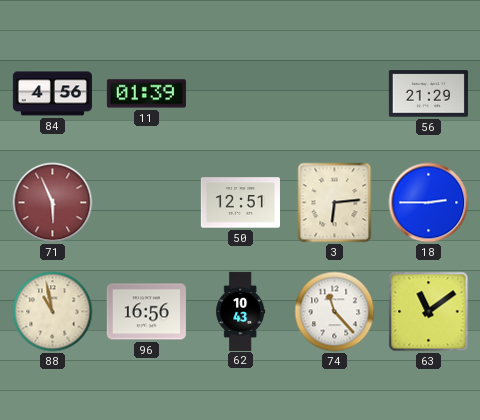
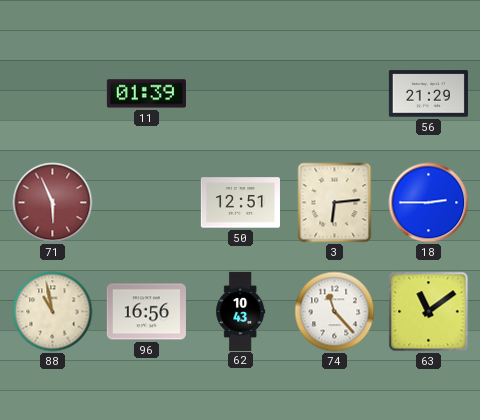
84: 4:56 -> none
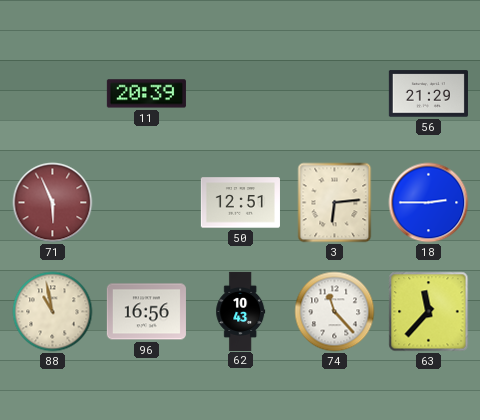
11: 01:39 -> 20:39
63: 11:09 -> 11:37
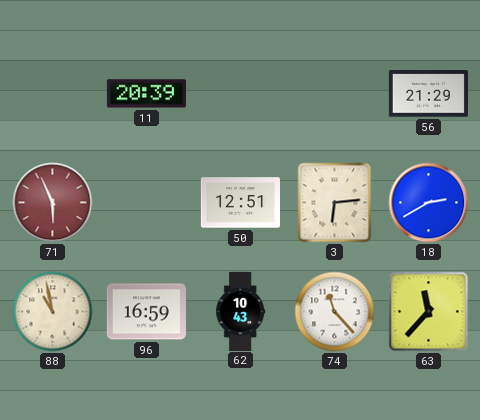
18: 2:45 -> 2:40
96: 16:56 -> 16:59
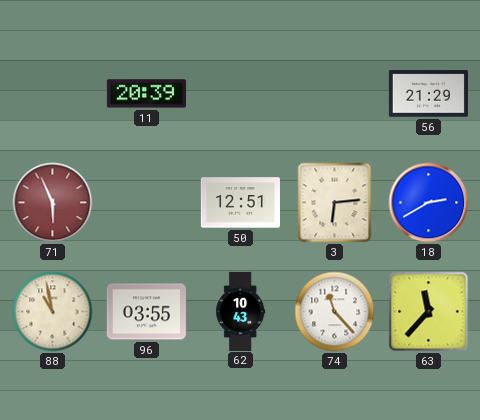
96: 16:59 -> 03:55
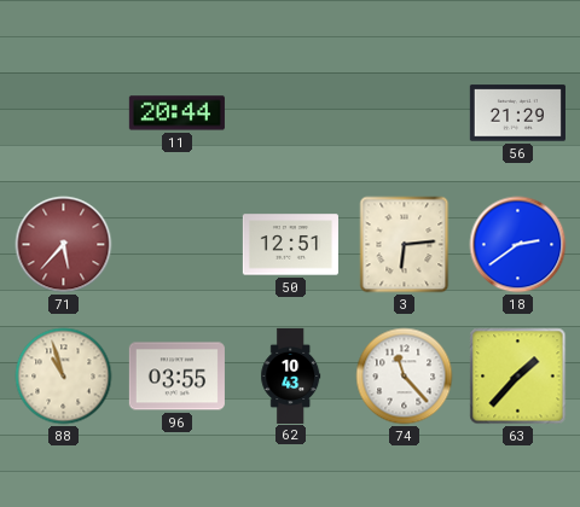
11: 20:39 -> 20:44
71: 5:56 -> 5:37
18: 2:40 -> 2:39
88: 10:58 -> 10:57
63: 11:37 -> 1:37
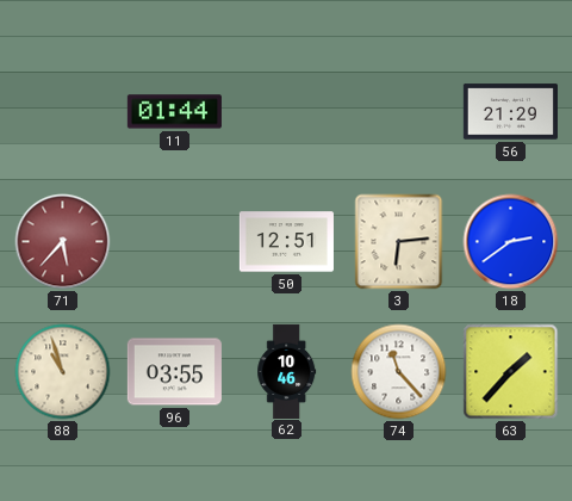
11: 20:44 -> 01:44
62: 10:43 -> 10:46
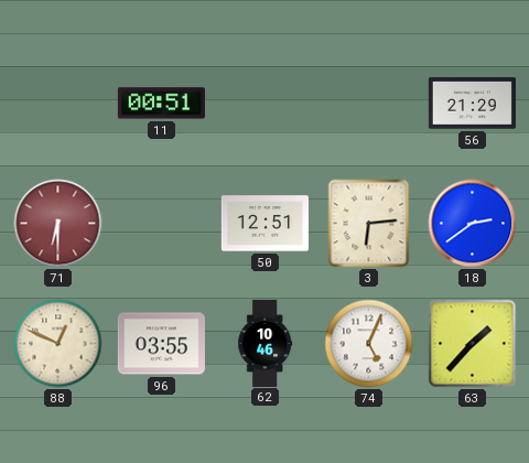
11: 01:44 -> 00:51
71: 5:37 -> 6:30
88: 10:57 -> 12:49
74: 11:23 -> 5:04
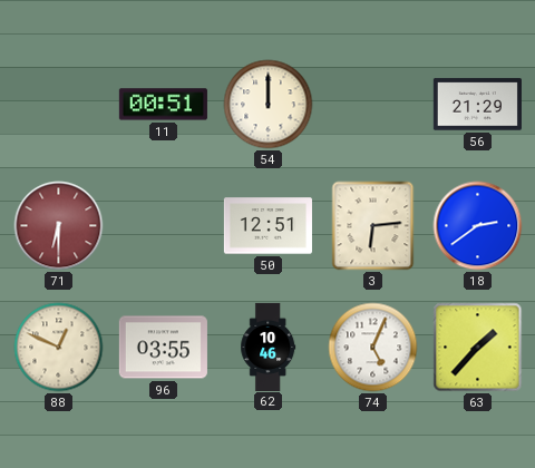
54: none -> 12:00
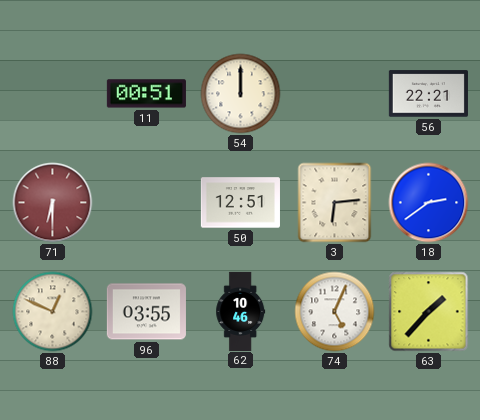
56: 21:29 -> 22:21
